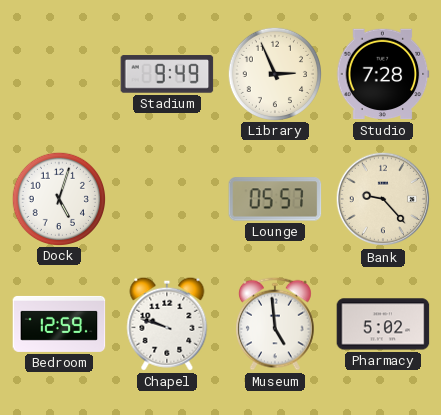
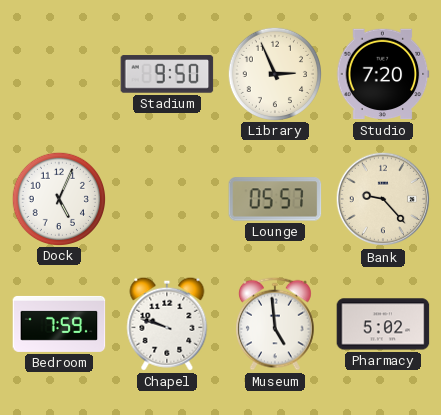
Stadium: 9:49 -> 9:50
Studio: 7:28 -> 7:20
Dock: 5:03 -> 5:04
Bedroom: 12:59 -> 7:59
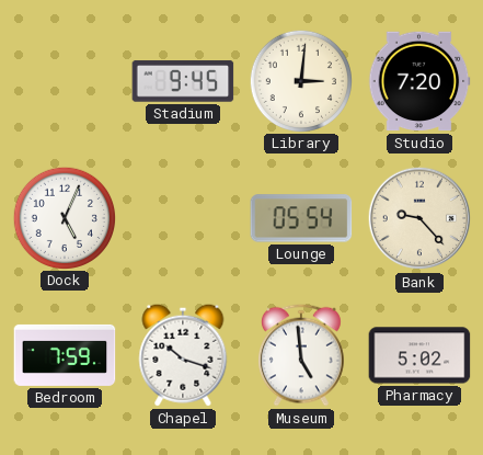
Stadium: 9:50 -> 9:45
Library: 2:56 -> 3:01
Lounge: 05:57 -> 05:54
Chapel: 9:48 -> 10:18
